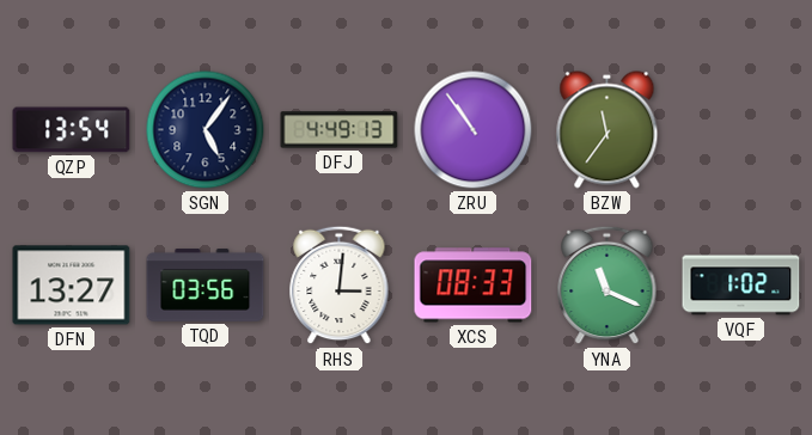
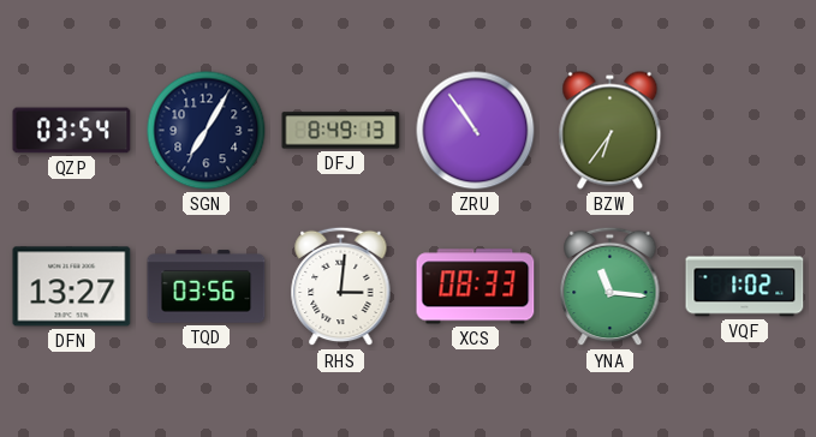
QZP: 13:54 -> 03:54
SGN: 5:06 -> 7:05
DFJ: 4:49 -> 8:49
BZW: 11:36 -> 6:36
YNA: 11:19 -> 11:16
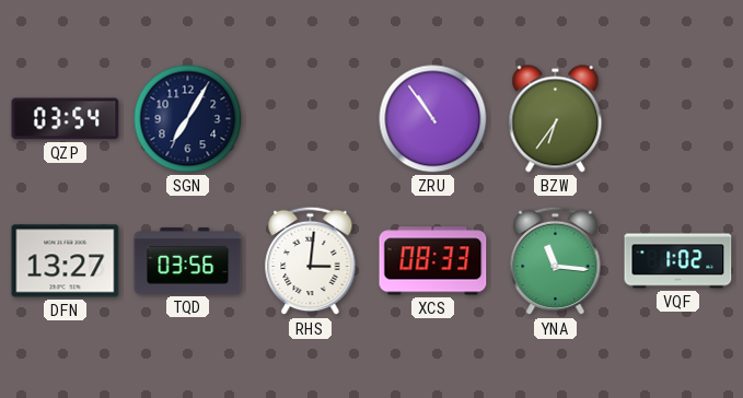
DFJ: 8:49 -> none
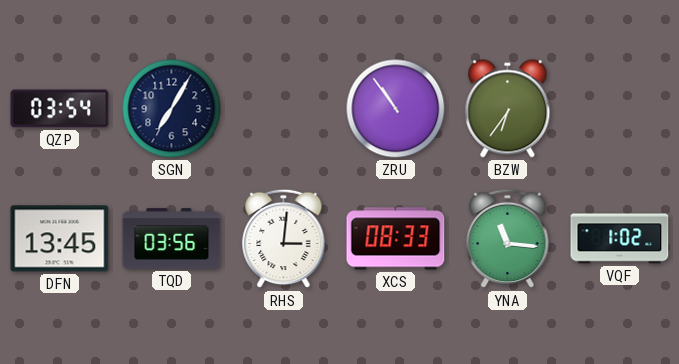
DFN: 13:27 -> 13:45
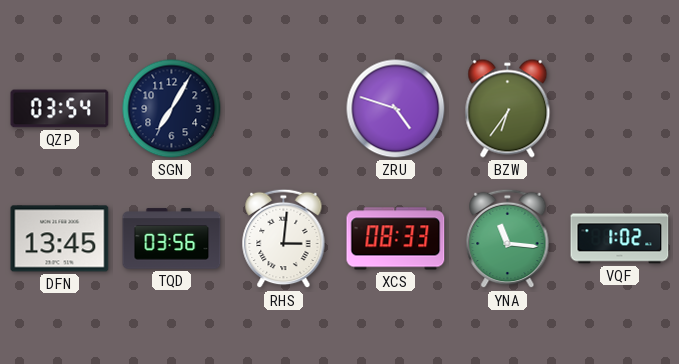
ZRU: 10:54 -> 4:48
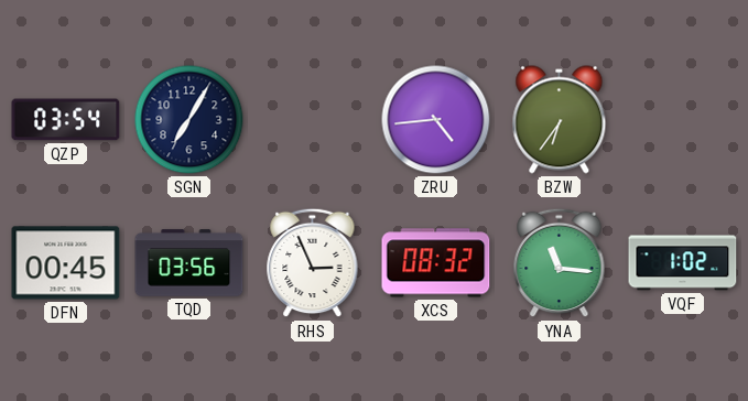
ZRU: 4:48 -> 4:44
DFN: 13:45 -> 00:45
RHS: 3:01 -> 2:56
XCS: 08:33 -> 08:32
